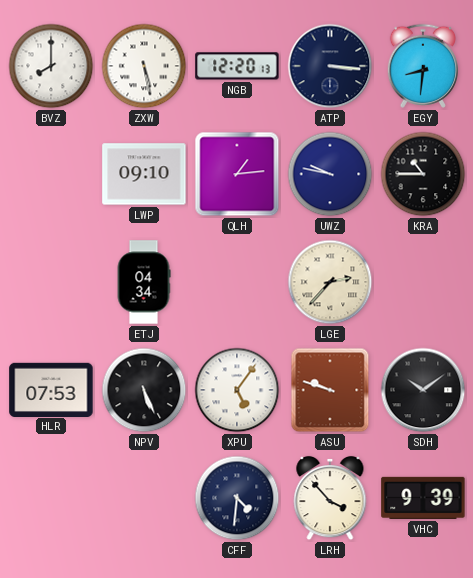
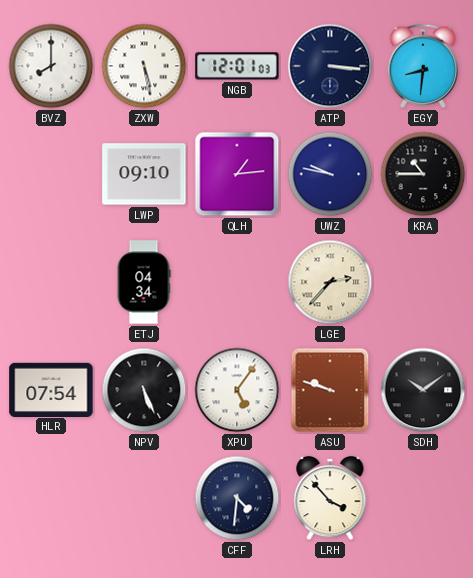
NGB: 12:20 -> 12:01
HLR: 07:53 -> 07:54
VHC: 9:39 -> none
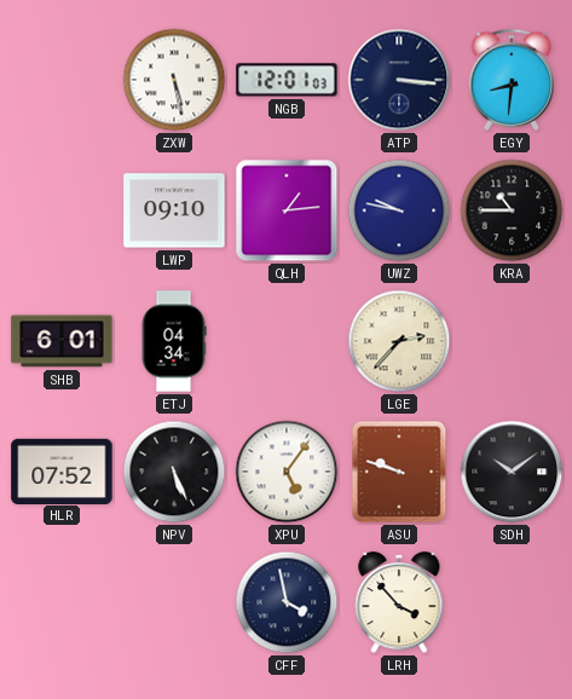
BVZ: 8:00 -> none
SHB: none -> 6:01
HLR: 07:54 -> 07:52
CFF: 4:31 -> 3:58
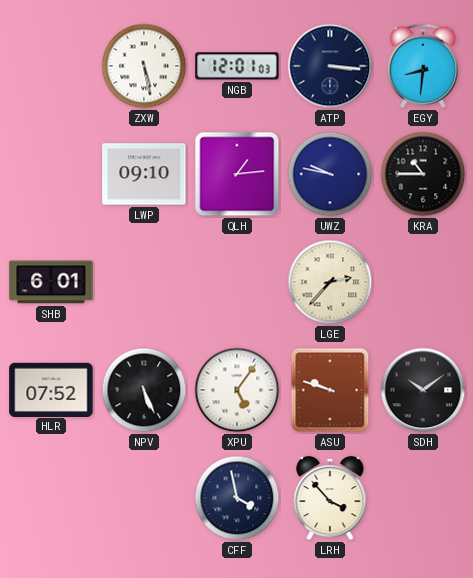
ETJ: 04:34 -> none
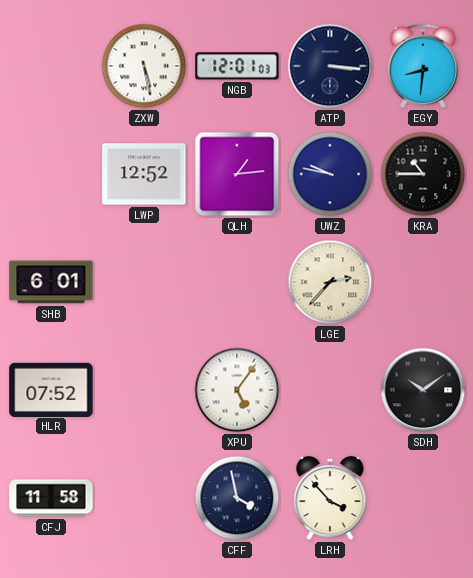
LWP: 09:10 -> 12:52
NPV: 5:26 -> none
ASU: 9:48 -> none
CFJ: none -> 11:58
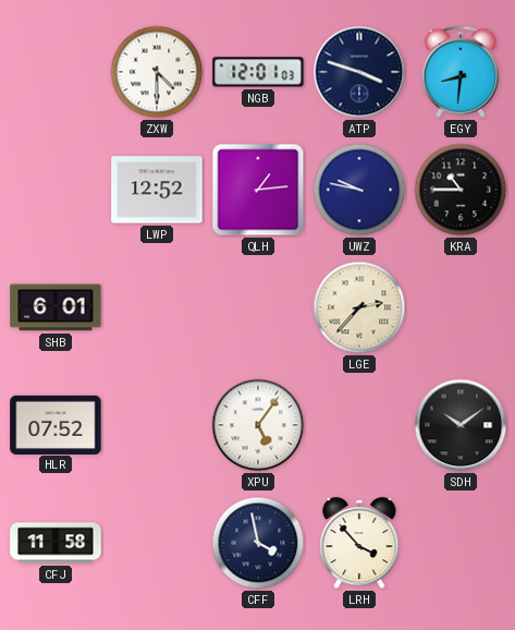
ZXW: 5:28 -> 4:30
ATP: 3:16 -> 3:48
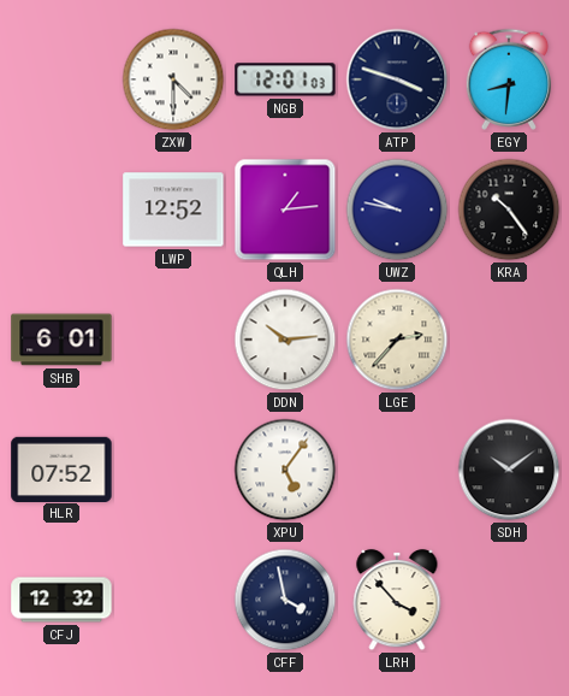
KRA: 10:45 -> 10:24
DDN: none -> 10:14
CFJ: 11:58 -> 12:32
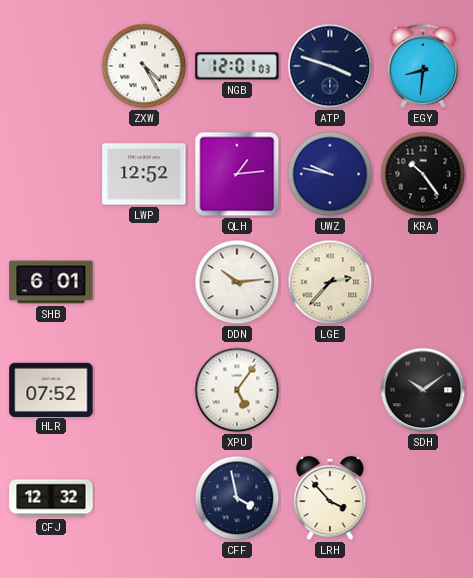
ZXW: 4:30 -> 4:25
